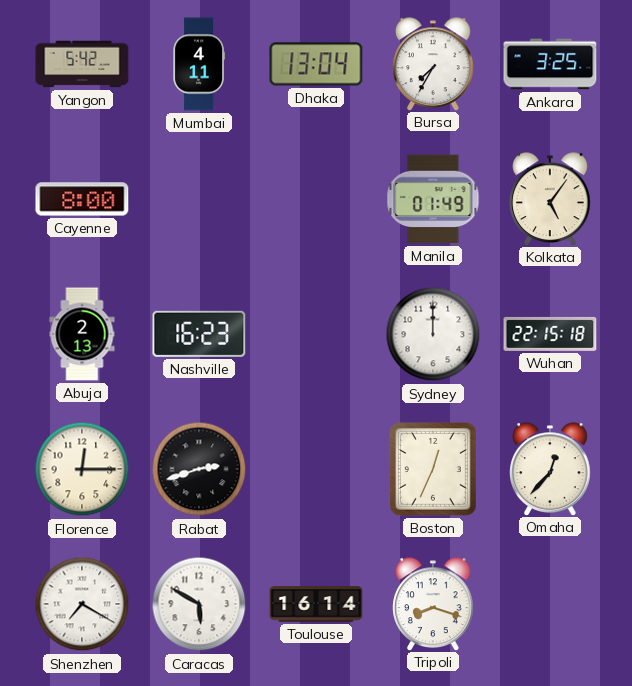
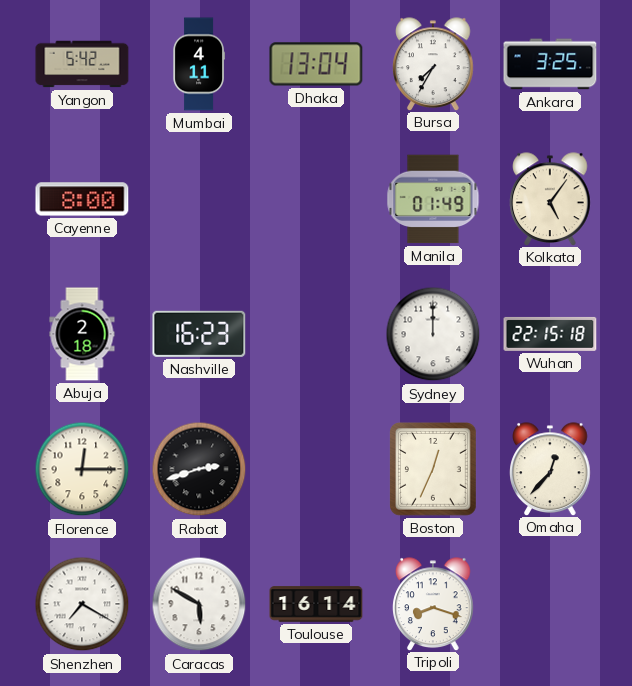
Abuja: 2:13 -> 2:18
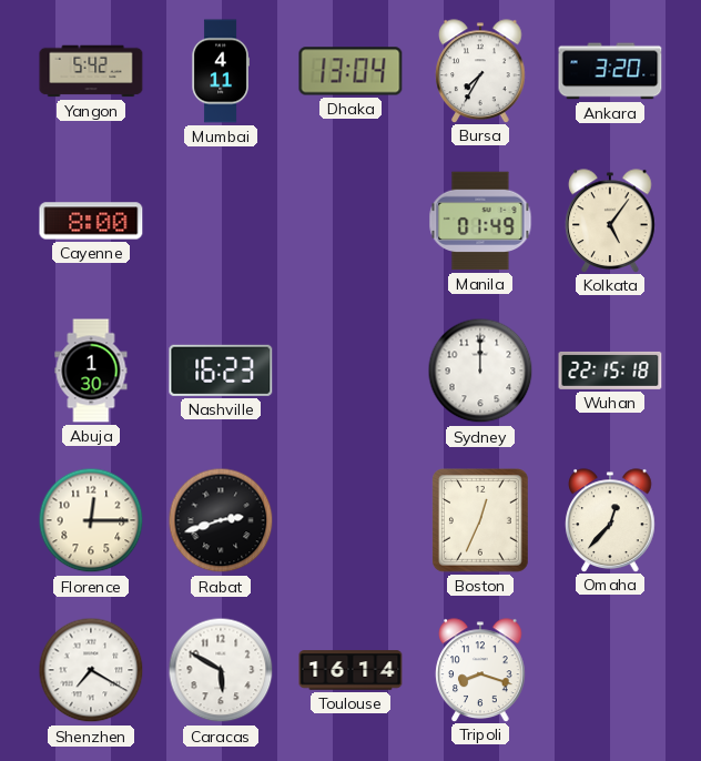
Ankara: 3:25 -> 3:20
Abuja: 2:18 -> 1:30
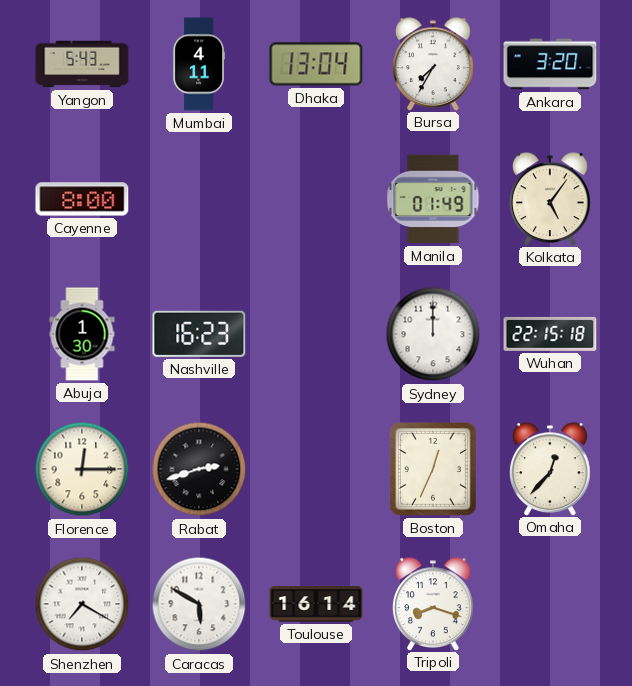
Yangon: 5:42 -> 5:43
